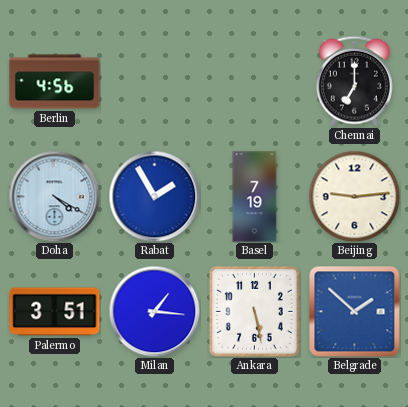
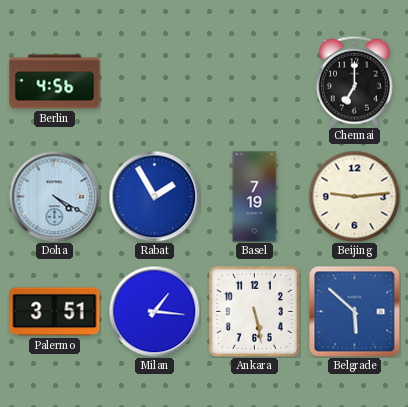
Belgrade: 1:52 -> 5:52
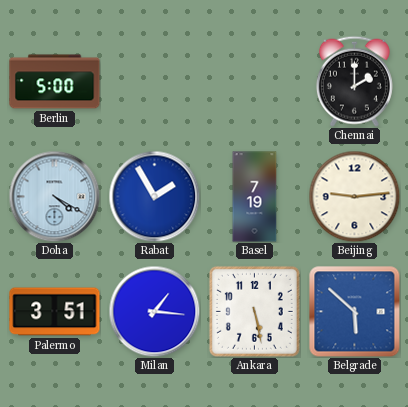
Berlin: 4:56 -> 5:00
Chennai: 7:00 -> 2:00
